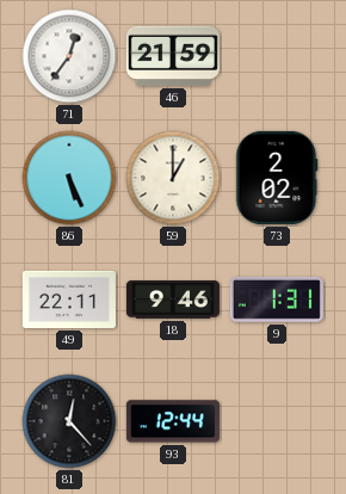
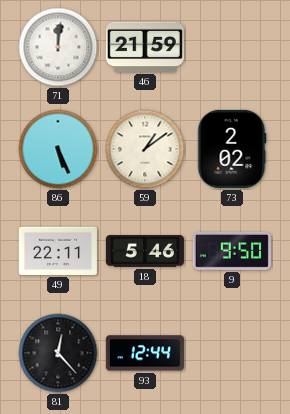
71: 12:36 -> 12:01
59: 1:00 -> 1:09
18: 9:46 -> 5:46
9: 1:31 -> 9:50
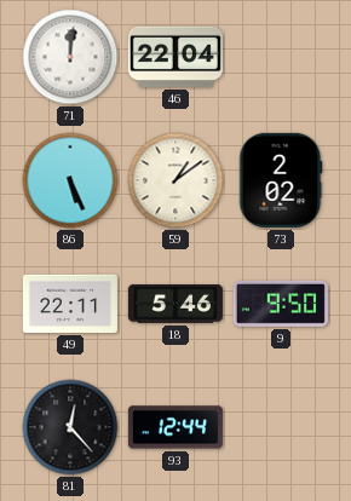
46: 21:59 -> 22:04
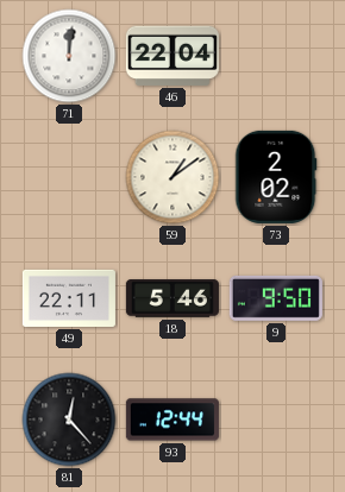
86: 5:26 -> none
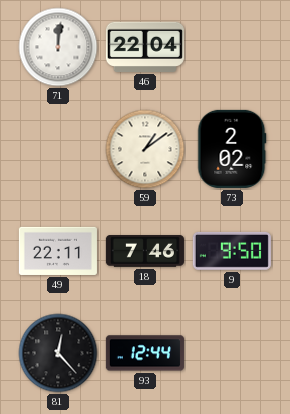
18: 5:46 -> 7:46
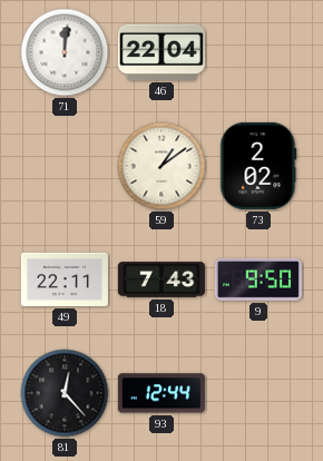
18: 7:46 -> 7:43
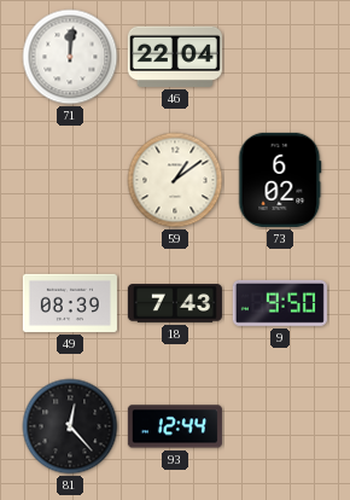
73: 2:02 -> 6:02
49: 22:11 -> 08:39
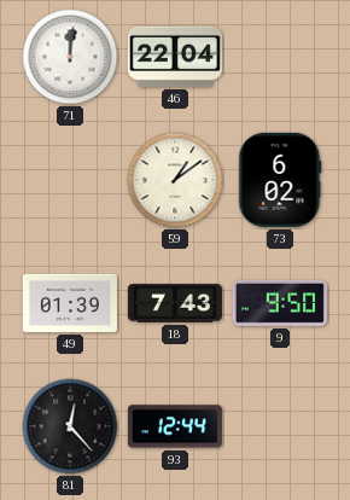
49: 08:39 -> 01:39
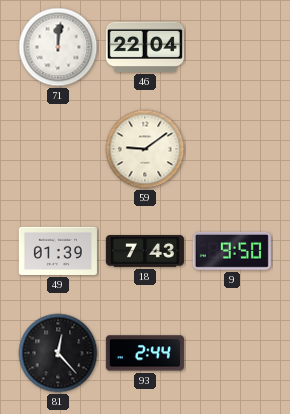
59: 1:09 -> 9:09
73: 6:02 -> none
93: 12:44 -> 2:44
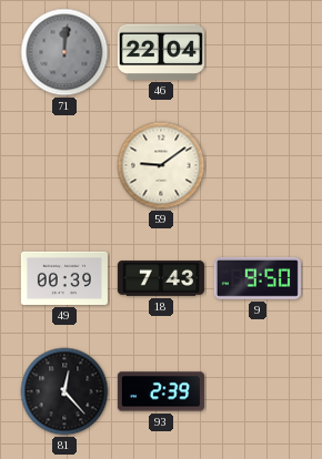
71 dial: white -> grey
49: 01:39 -> 00:39
93: 2:44 -> 2:39
